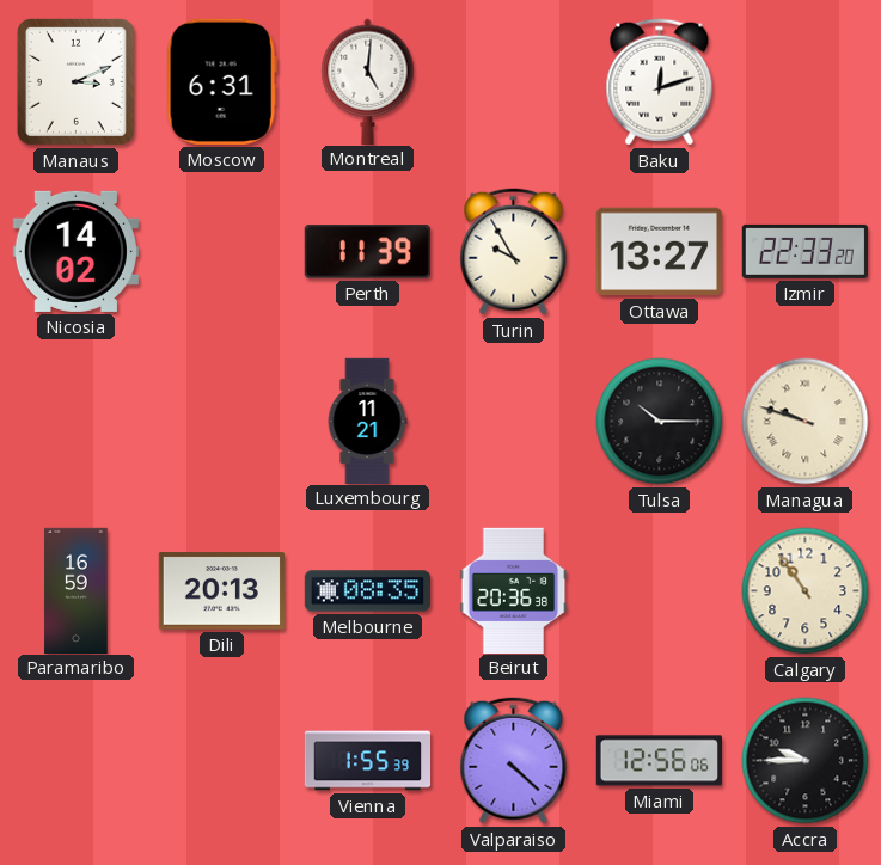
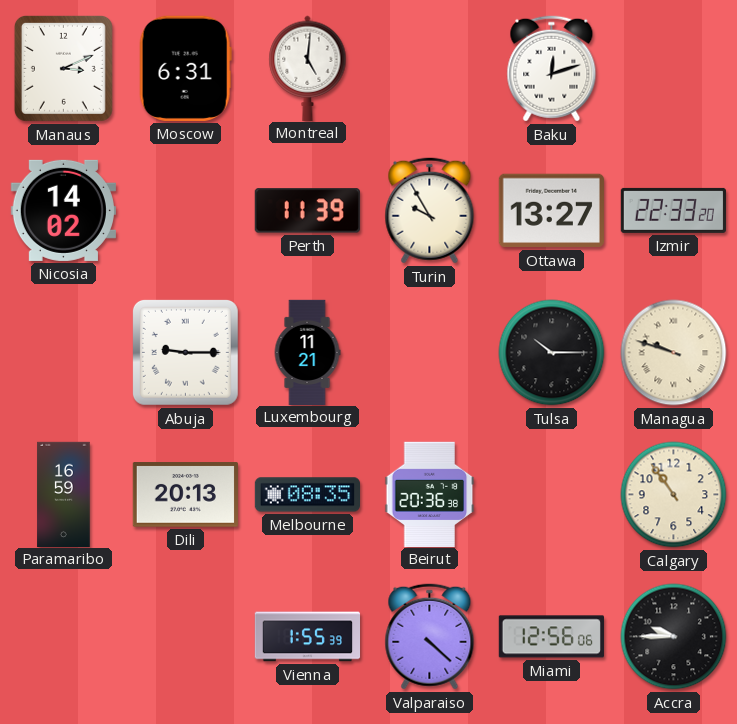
Abuja: none -> 9:15
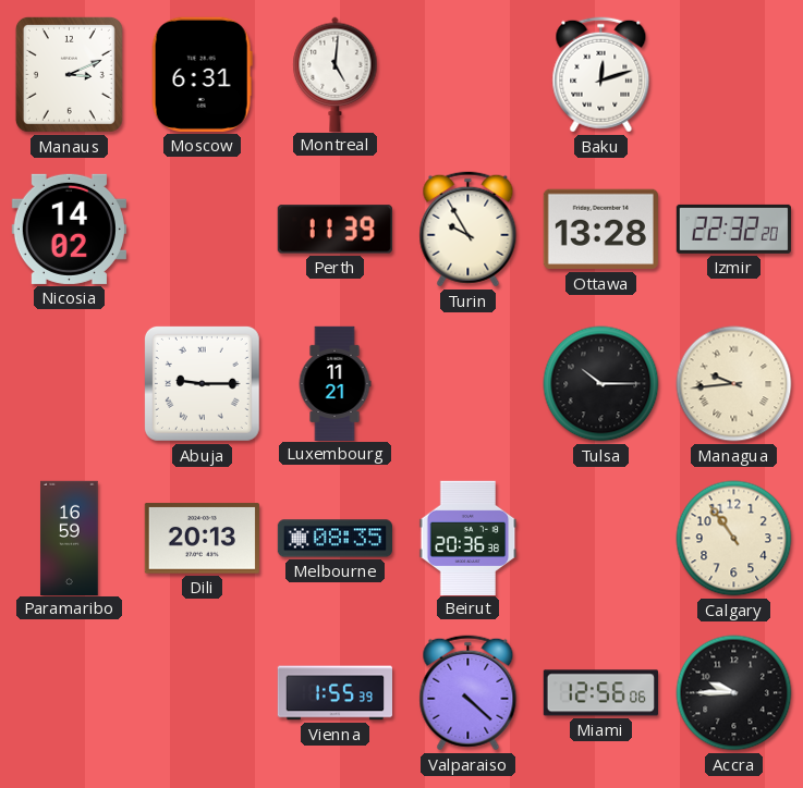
Ottawa: 13:27 -> 13:28
Izmir: 22:33 -> 22:32
Managua: 9:48 -> 9:44
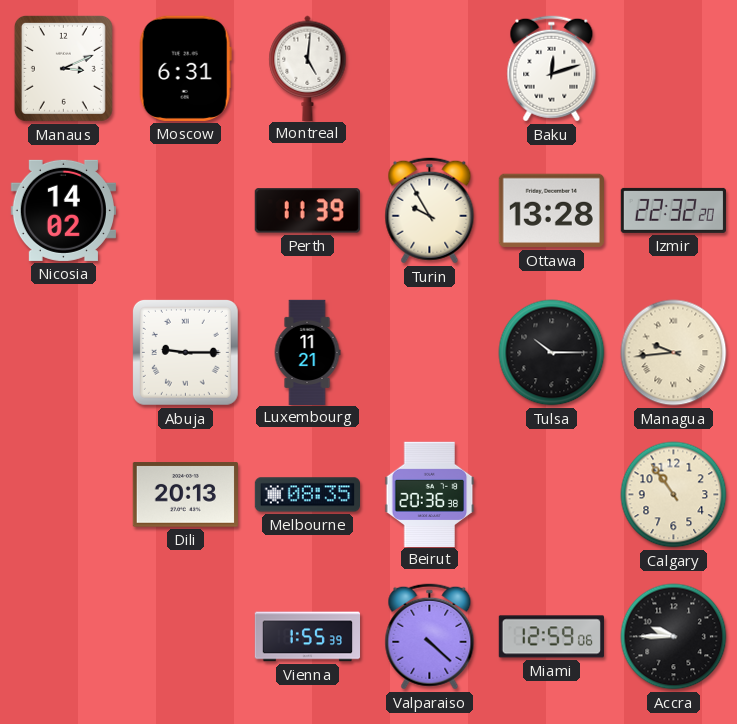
Paramaribo: 16:59 -> none
Miami: 12:56 -> 12:59
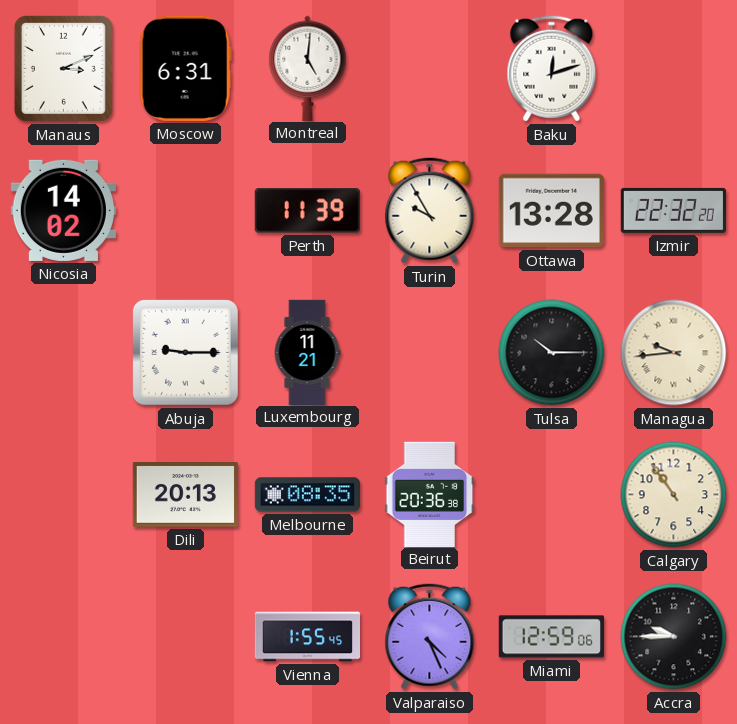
Vienna: 1:55:39 -> 1:55:45
Valparaiso: 4:22 -> 4:26
